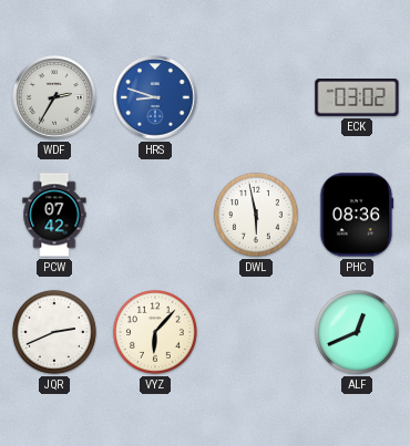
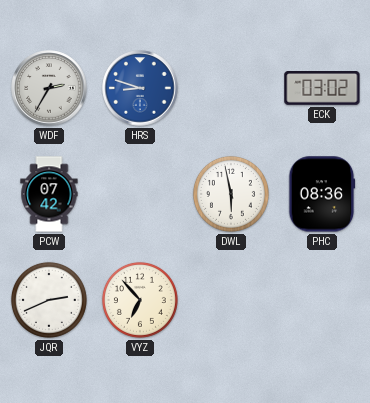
VYZ: 6:07 -> 6:53
ALF: 12:41 -> none
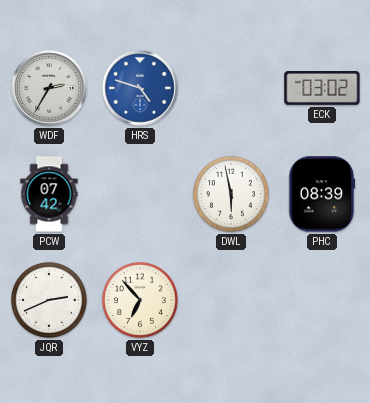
HRS: 8:48 -> 4:48
PHC: 08:36 -> 08:39
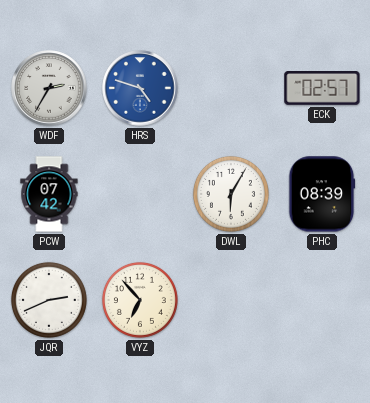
ECK: 03:02 -> 02:57
DWL: 5:58 -> 6:05
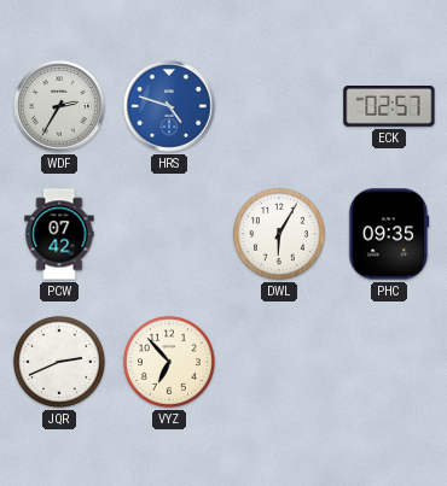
PHC: 08:39 -> 09:35
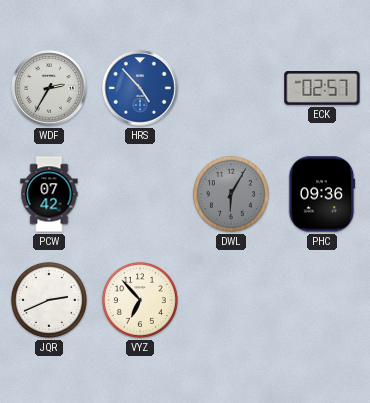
HRS: 4:48 -> 4:53
DWL dial: white -> grey
PHC: 09:35 -> 09:36
